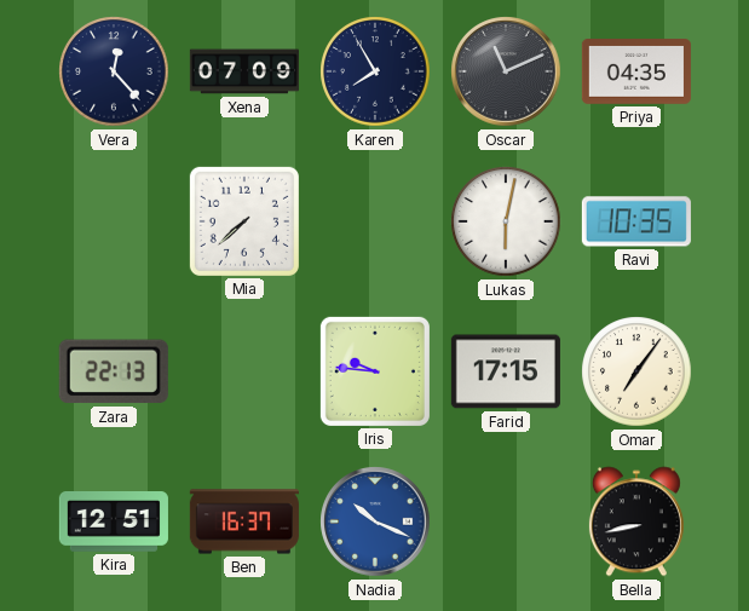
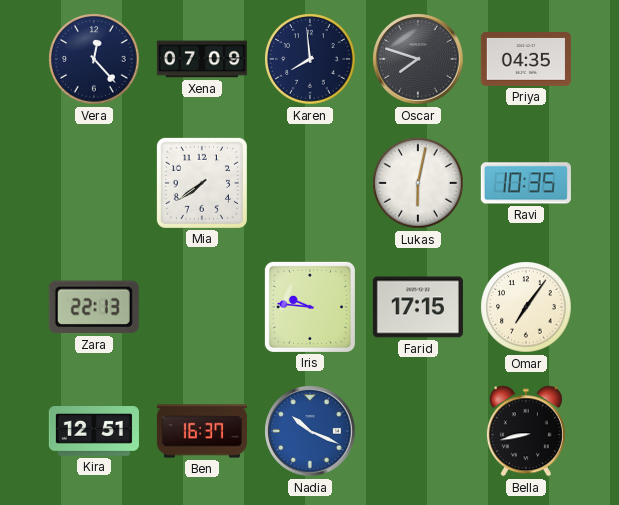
Karen: 7:55 -> 7:59
Oscar: 11:11 -> 7:48
Mia: 7:38 -> 7:39
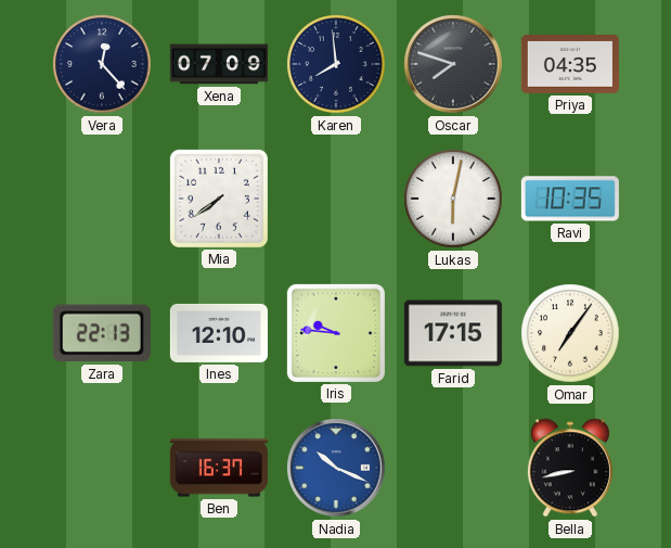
Ines: none -> 12:10
Kira: 12:51 -> none
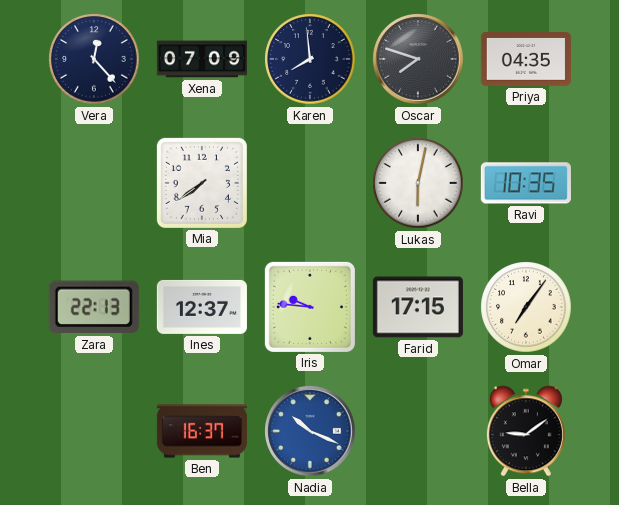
Ines: 12:10 -> 12:37
Bella: 8:43 -> 9:09
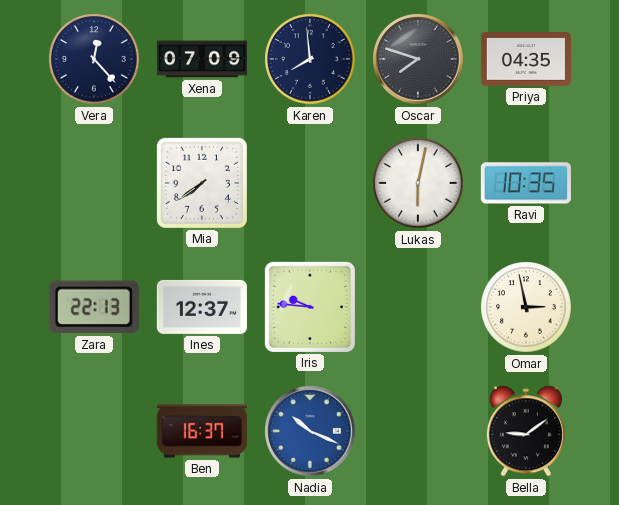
Farid: 17:15 -> none
Omar: 7:06 -> 2:58
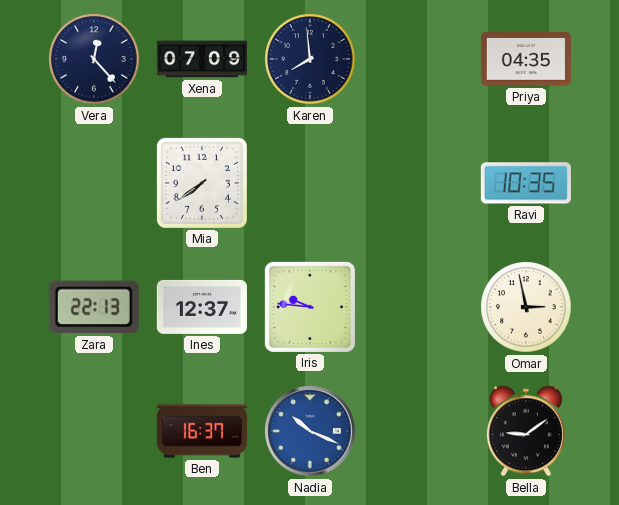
Oscar: 7:48 -> none
Lukas: 6:02 -> none
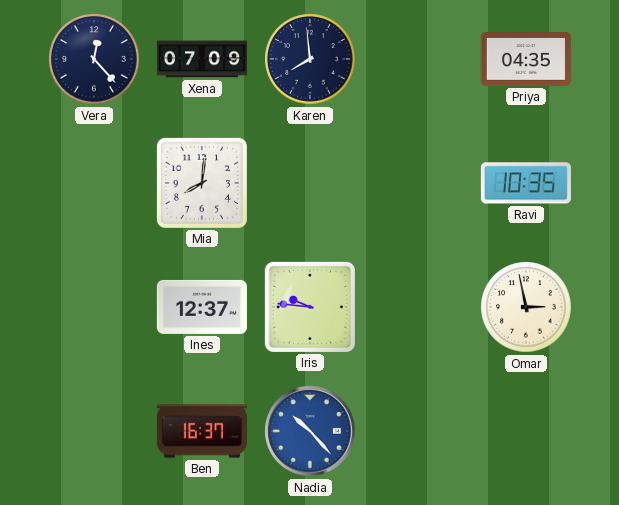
Mia: 7:39 -> 8:01
Zara: 22:13 -> none
Nadia: 10:19 -> 10:23
Bella: 9:09 -> none
